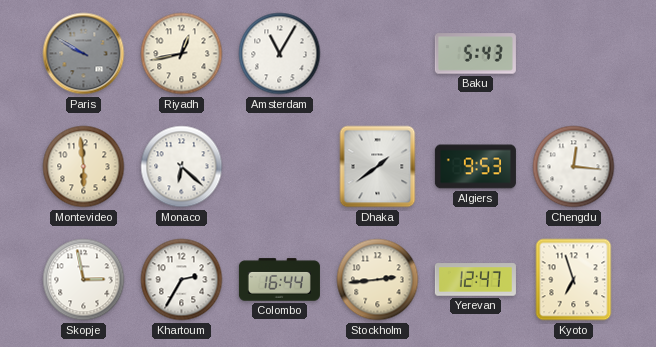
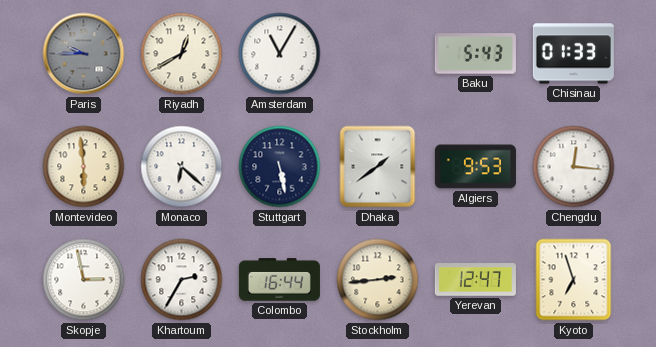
Paris: 9:50 -> 9:45
Riyadh: 12:43 -> 12:40
Chisinau: none -> 01:33
Stuttgart: none -> 5:28
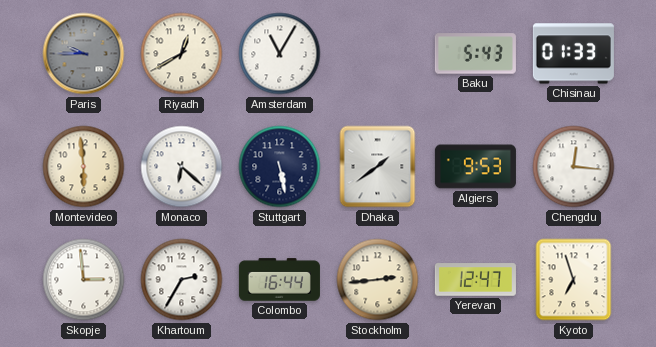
Skopje: 2:58 -> 2:59
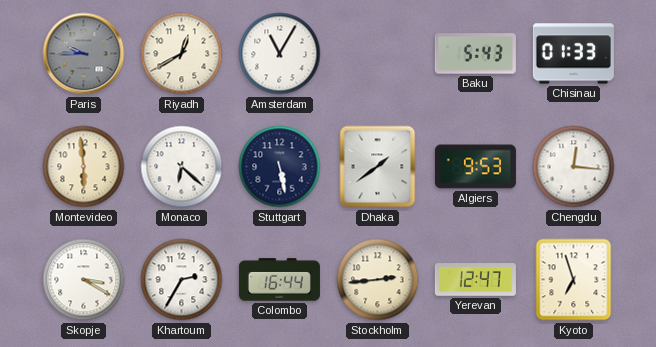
Skopje: 2:59 -> 3:20
